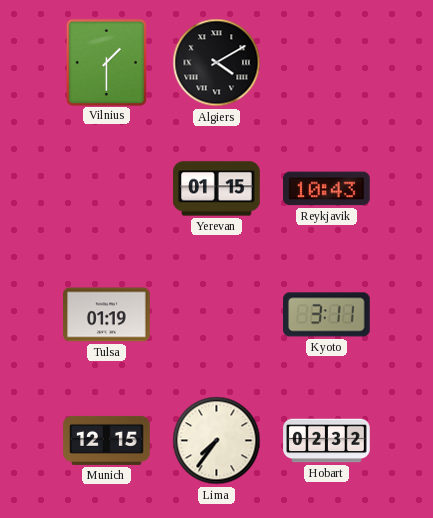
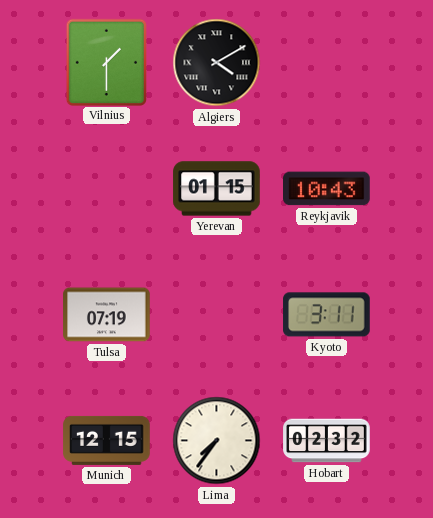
Tulsa: 01:19 -> 07:19
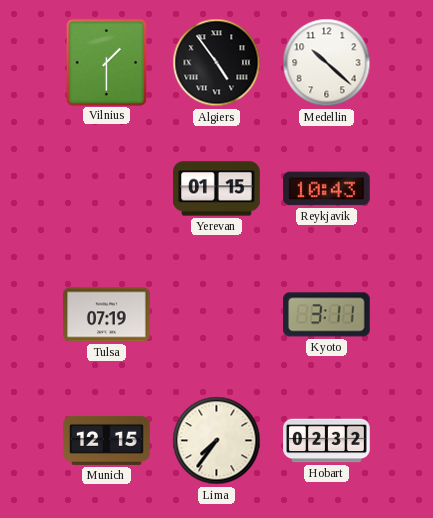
Algiers: 4:10 -> 4:54
Medellin: none -> 10:22
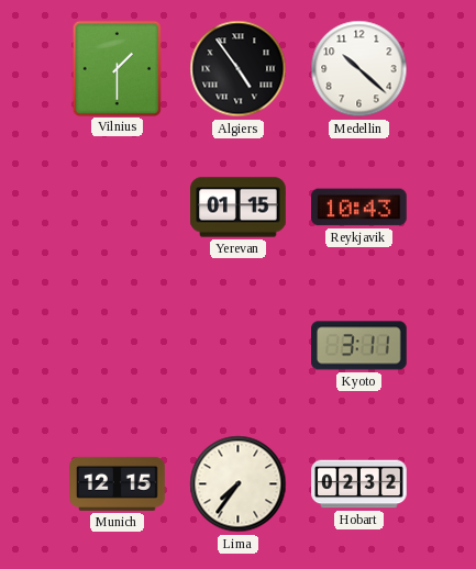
Tulsa: 07:19 -> none
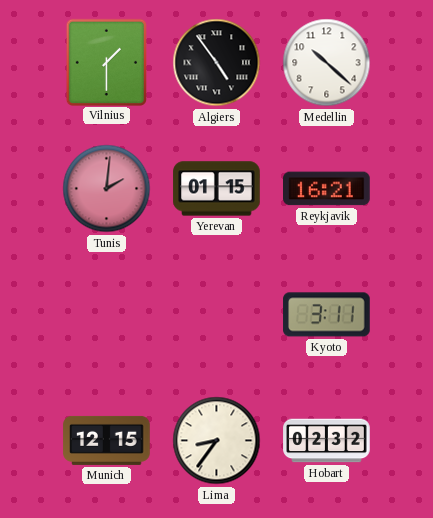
Tunis: none -> 2:01
Reykjavik: 10:43 -> 16:21
Lima: 7:36 -> 8:36
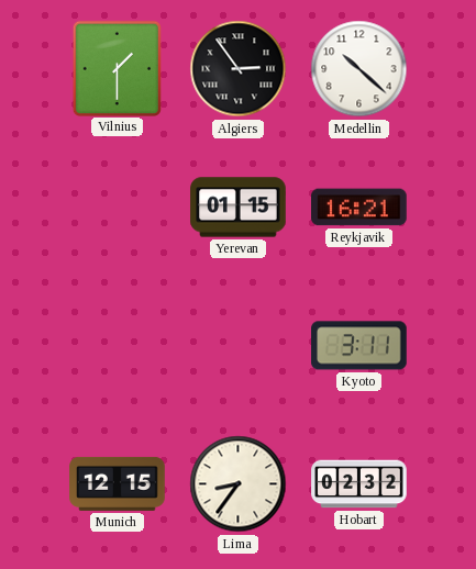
Algiers: 4:54 -> 2:54
Tunis: 2:01 -> none
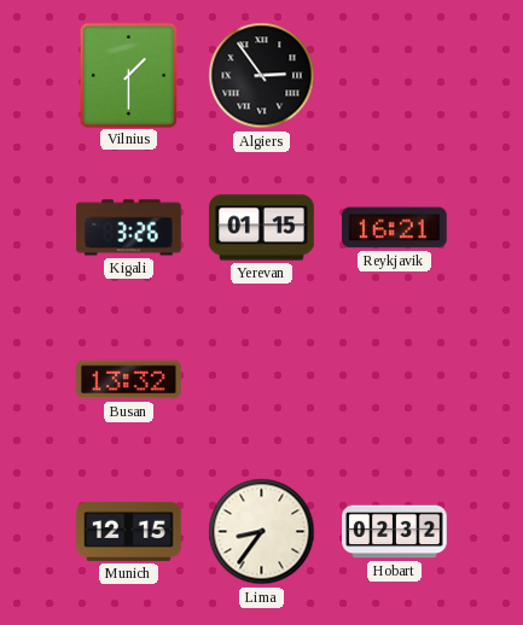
Medellin: 10:22 -> none
Kigali: none -> 3:26
Busan: none -> 13:32
Kyoto: 3:11 -> none
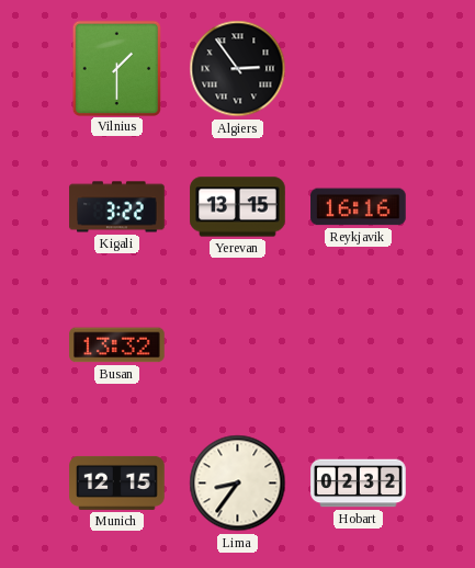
Kigali: 3:26 -> 3:22
Yerevan: 01:15 -> 13:15
Reykjavik: 16:21 -> 16:16
